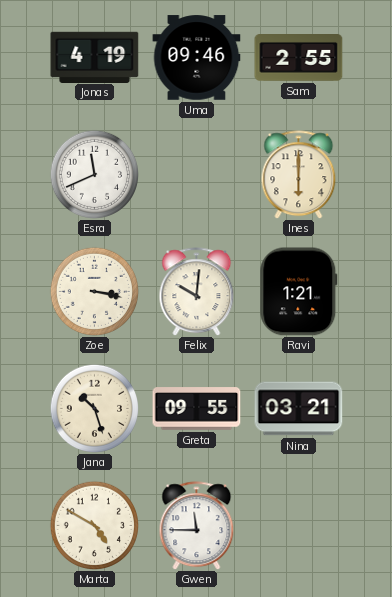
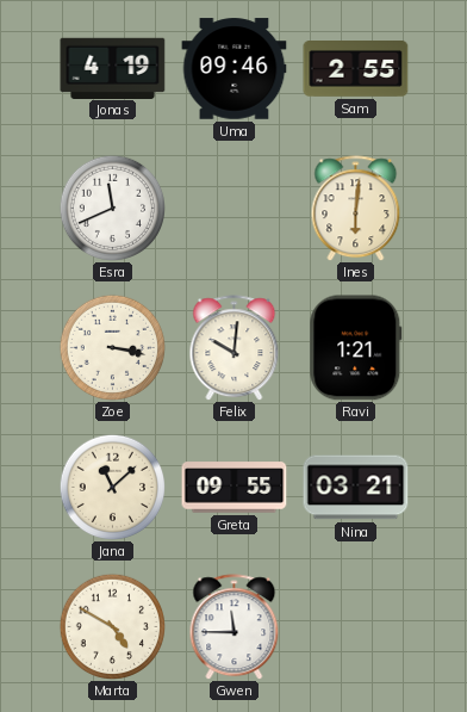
Ines: 6:00 -> 6:01
Jana: 10:27 -> 11:08
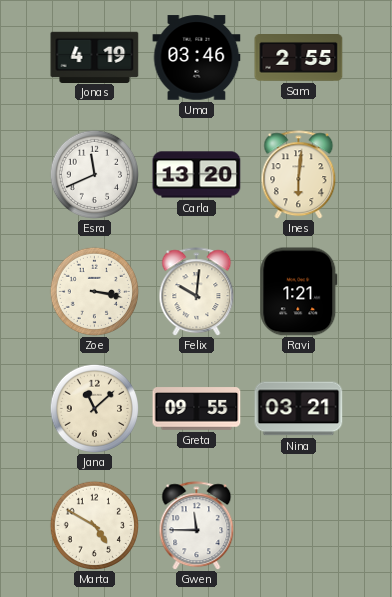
Uma: 09:46 -> 03:46
Carla: none -> 13:20
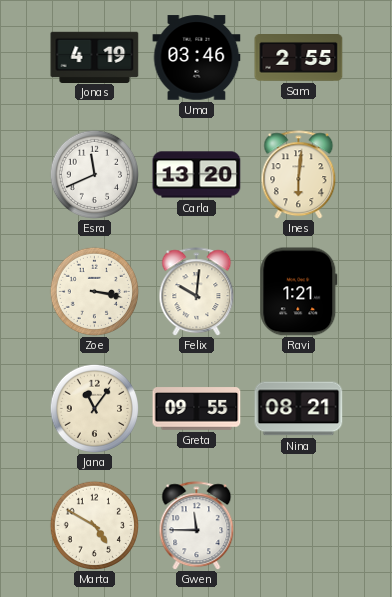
Jana: 11:08 -> 11:06
Nina: 03:21 -> 08:21
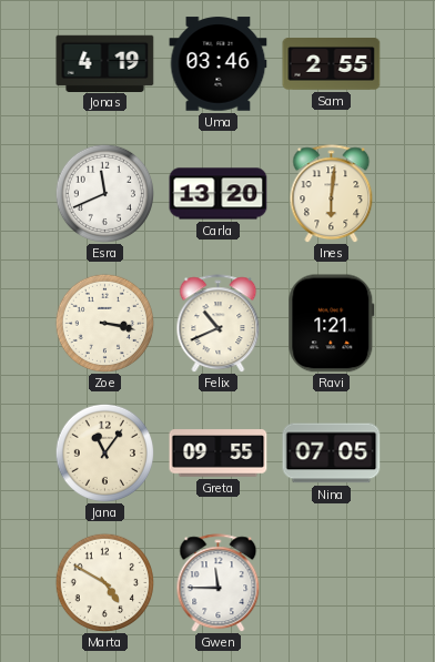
Felix: 10:01 -> 10:41
Nina: 08:21 -> 07:05
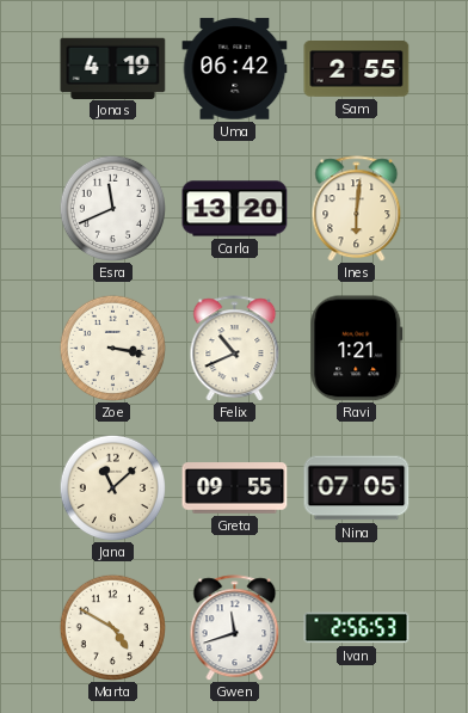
Uma: 03:46 -> 06:42
Jana: 11:06 -> 11:08
Gwen: 11:45 -> 11:42
Ivan: none -> 2:56
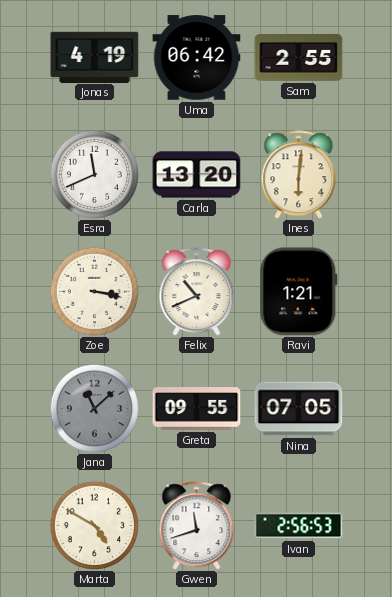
Jana dial: cream -> grey
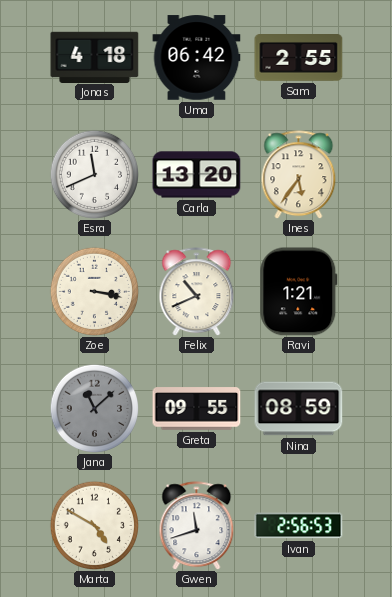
Jonas: 4:19 -> 4:18
Ines: 6:01 -> 5:36
Nina: 07:05 -> 08:59
